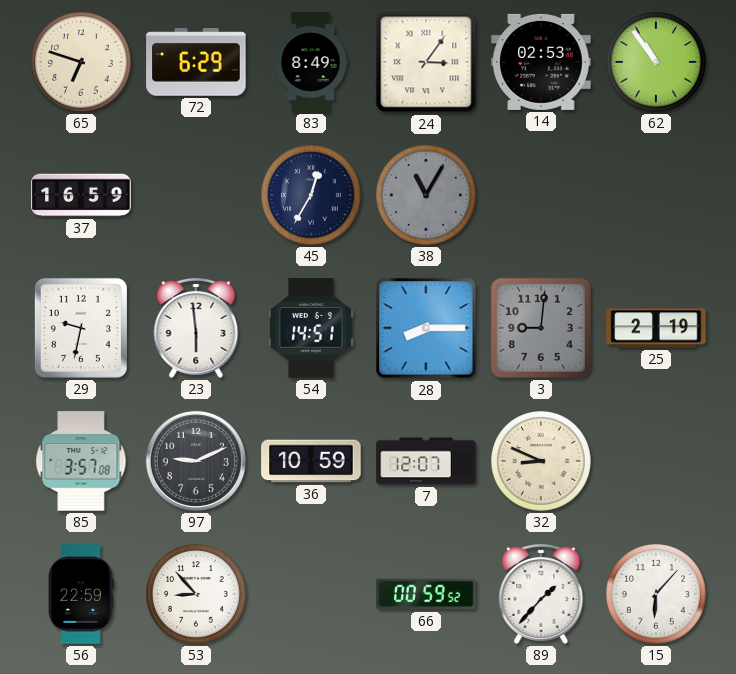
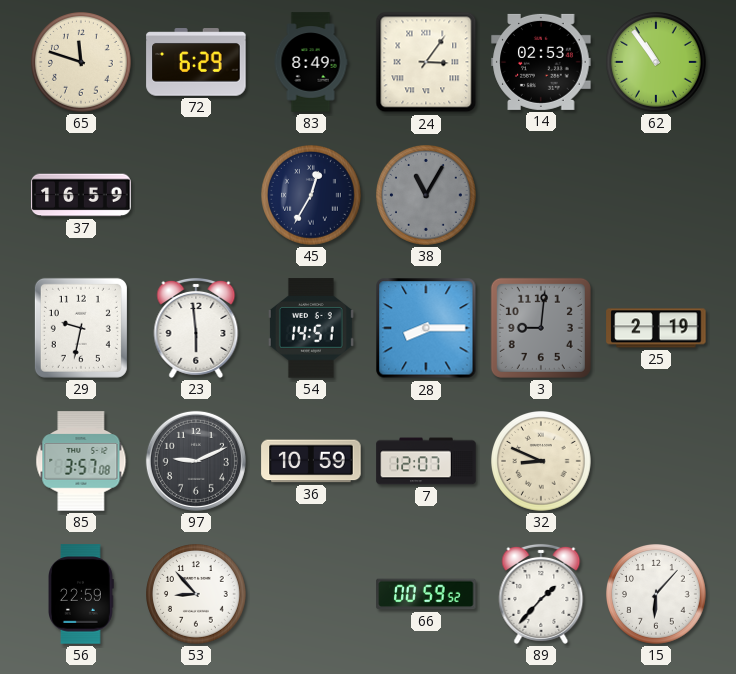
65: 6:48 -> 11:48
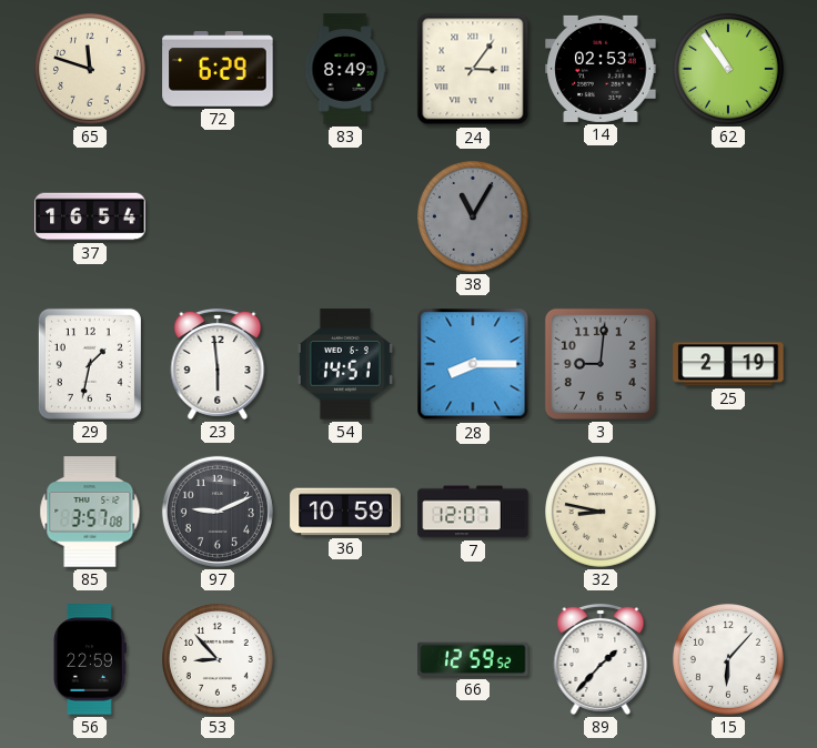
37: 16:59 -> 16:54
45: 12:35 -> none
29: 9:32 -> 1:32
32: 8:49 -> 8:47
66: 00:59 -> 12:59
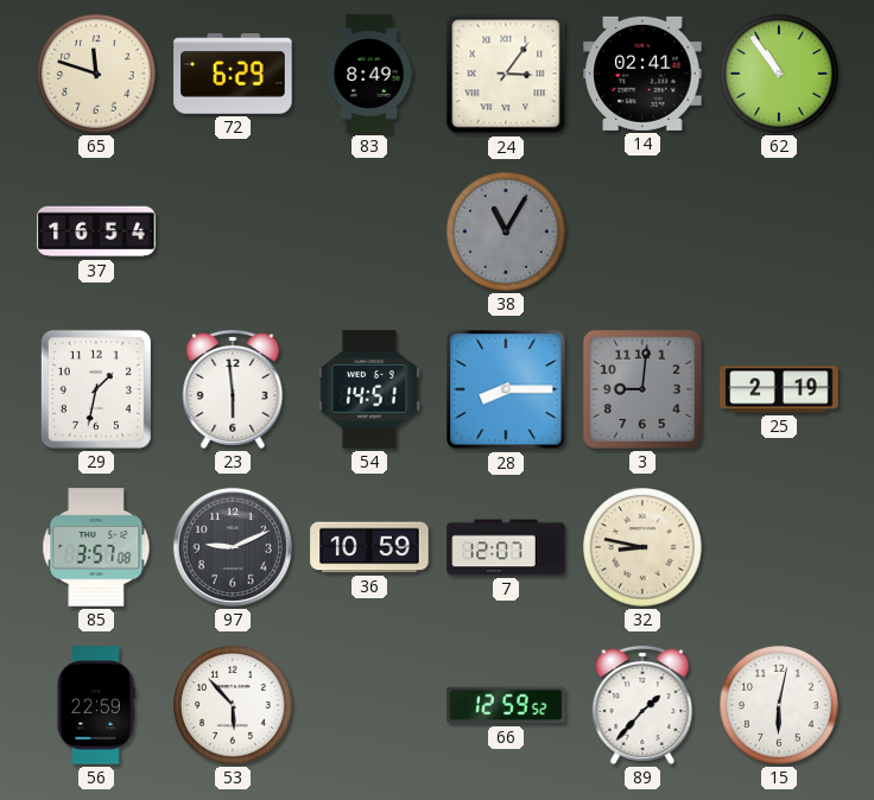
14: 02:53 -> 02:41
53: 8:53 -> 5:53
15: 6:07 -> 6:02
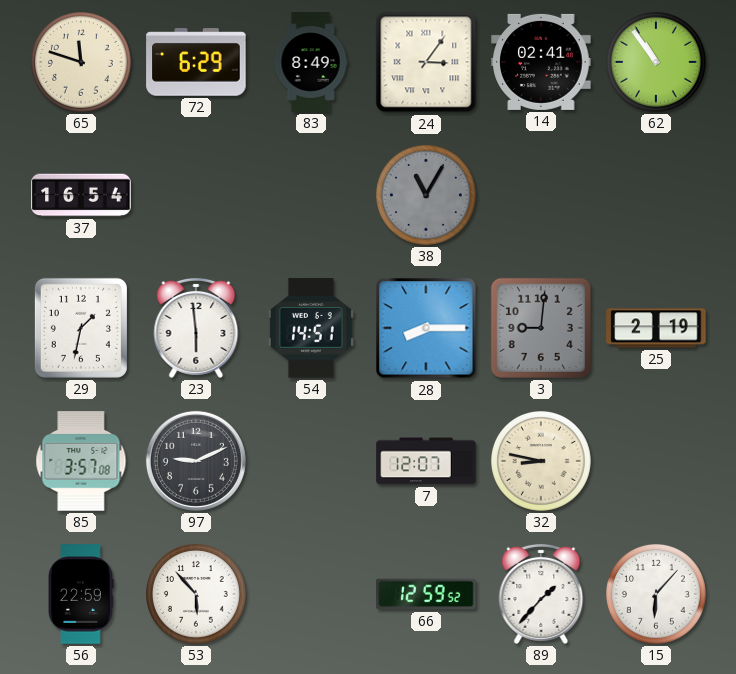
36: 10:59 -> none
15: 6:02 -> 6:07
